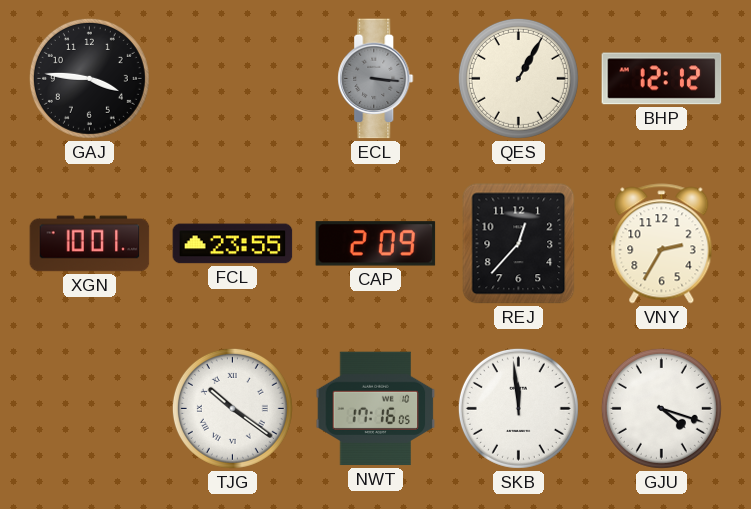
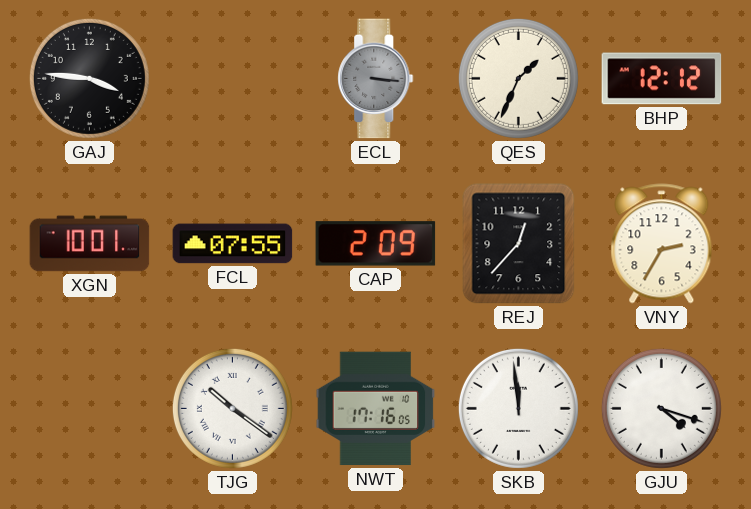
QES: 1:05 -> 1:34
FCL: 23:55 -> 07:55
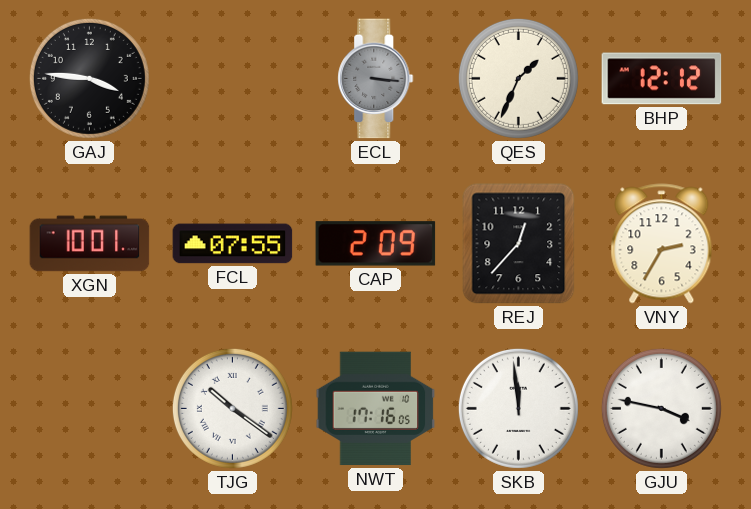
GJU: 4:18 -> 3:47
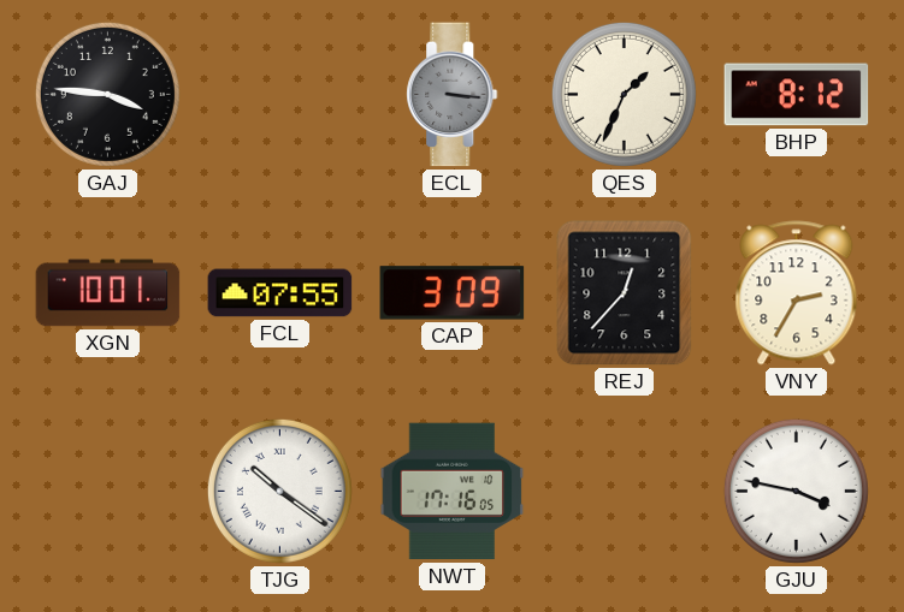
BHP: 12:12 -> 8:12
CAP: 2:09 -> 3:09
SKB: 11:59 -> none
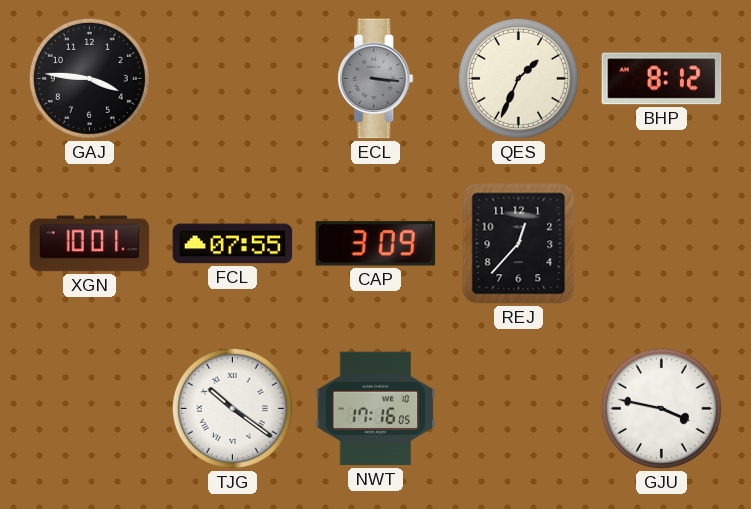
VNY: 2:35 -> none
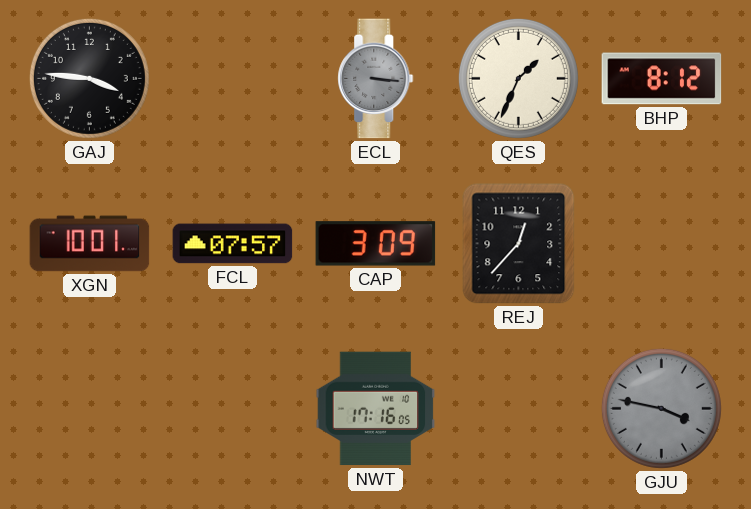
FCL: 07:55 -> 07:57
TJG: 10:21 -> none
GJU dial: white -> grey
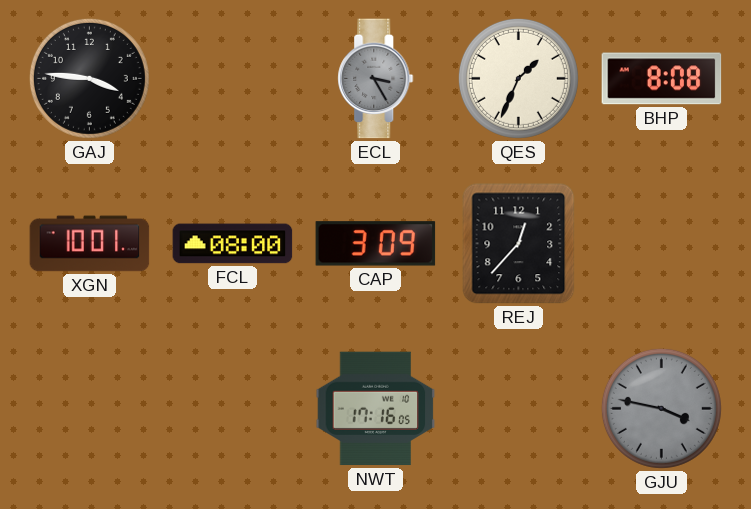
ECL: 3:16 -> 3:25
BHP: 8:12 -> 8:08
FCL: 07:57 -> 08:00
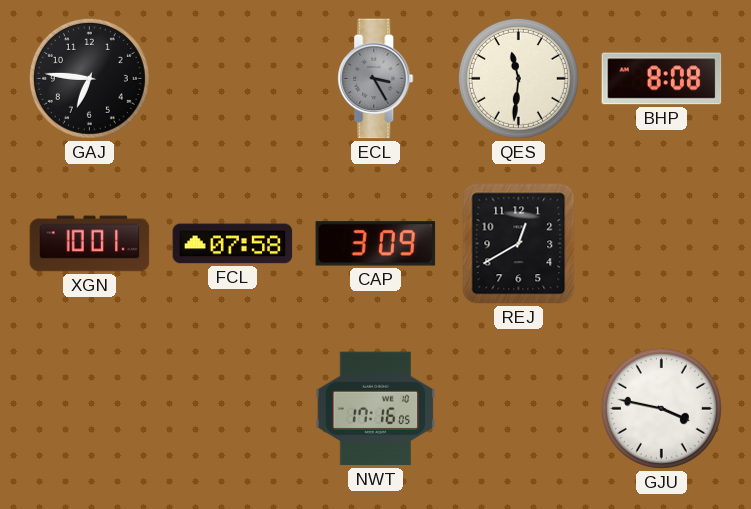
GAJ: 3:46 -> 6:46
QES: 1:34 -> 11:31
FCL: 08:00 -> 07:58
REJ: 12:37 -> 12:40
GJU dial: grey -> white
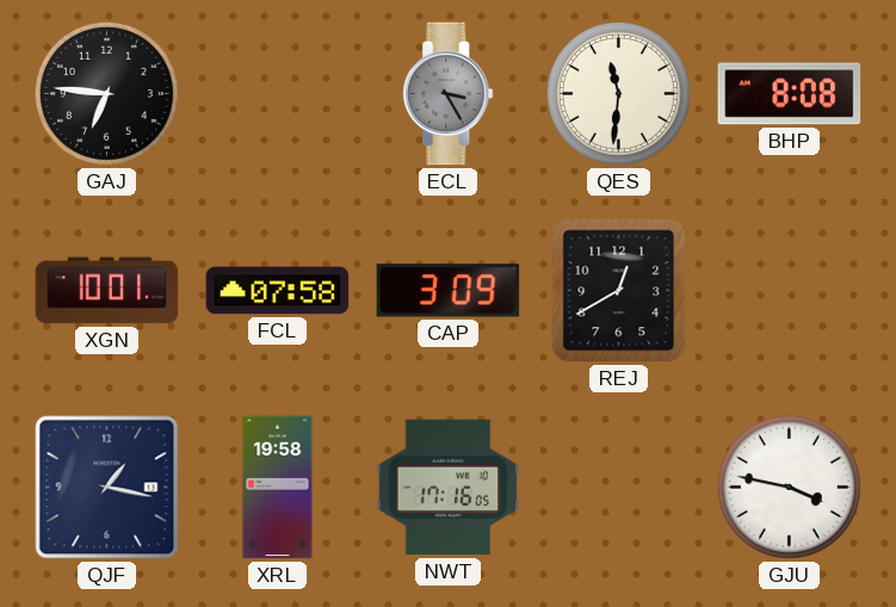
QJF: none -> 1:17
XRL: none -> 19:58
